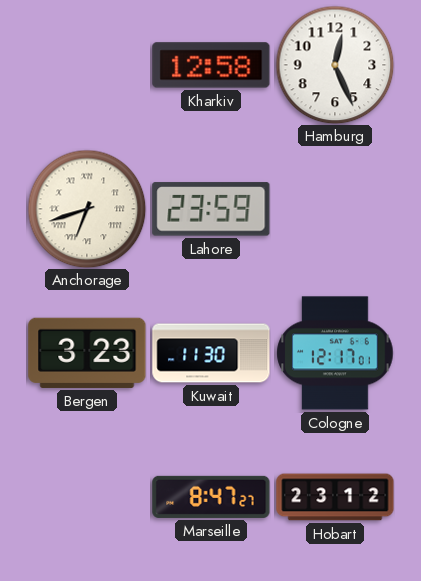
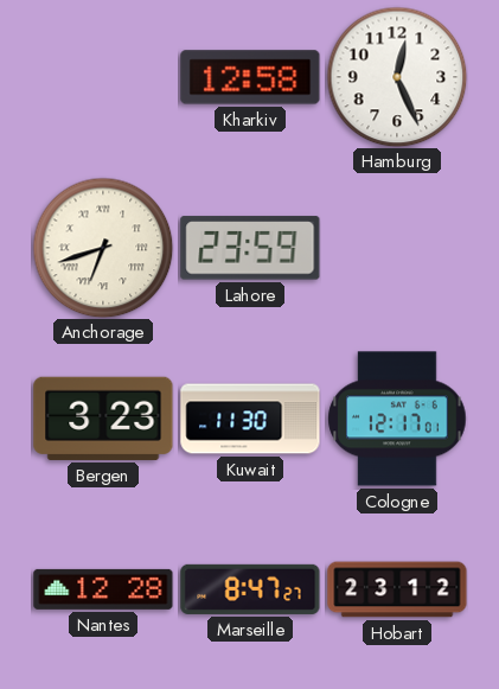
Nantes: none -> 12:28
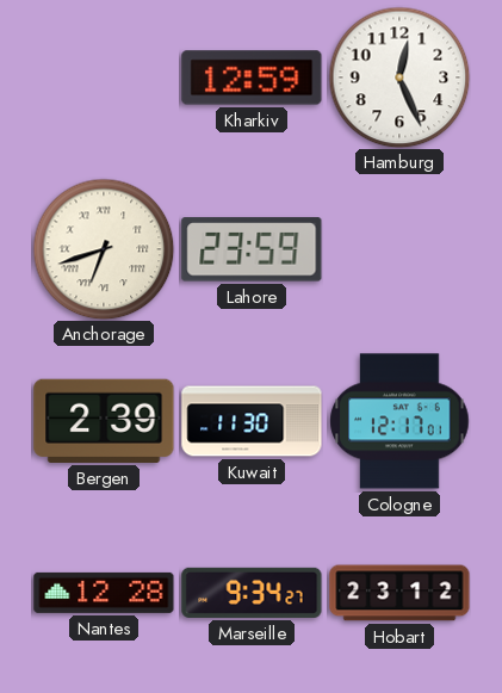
Kharkiv: 12:58 -> 12:59
Bergen: 3:23 -> 2:39
Marseille: 8:47 -> 9:34
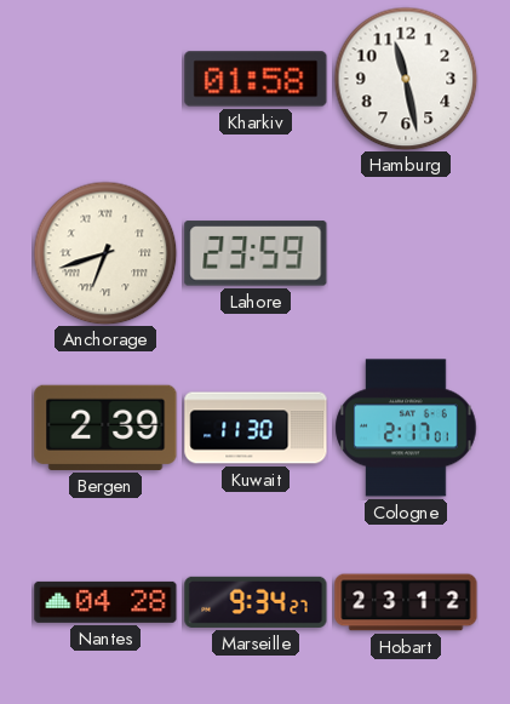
Kharkiv: 12:59 -> 01:58
Hamburg: 12:26 -> 11:28
Cologne: 12:17 -> 2:17
Nantes: 12:28 -> 04:28
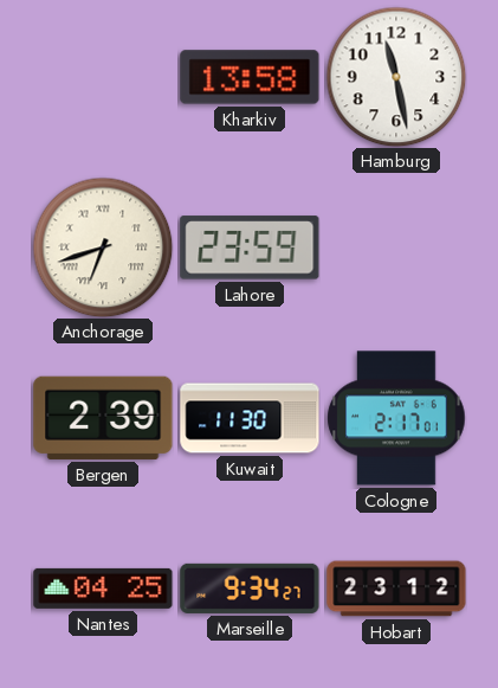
Kharkiv: 01:58 -> 13:58
Nantes: 04:28 -> 04:25
